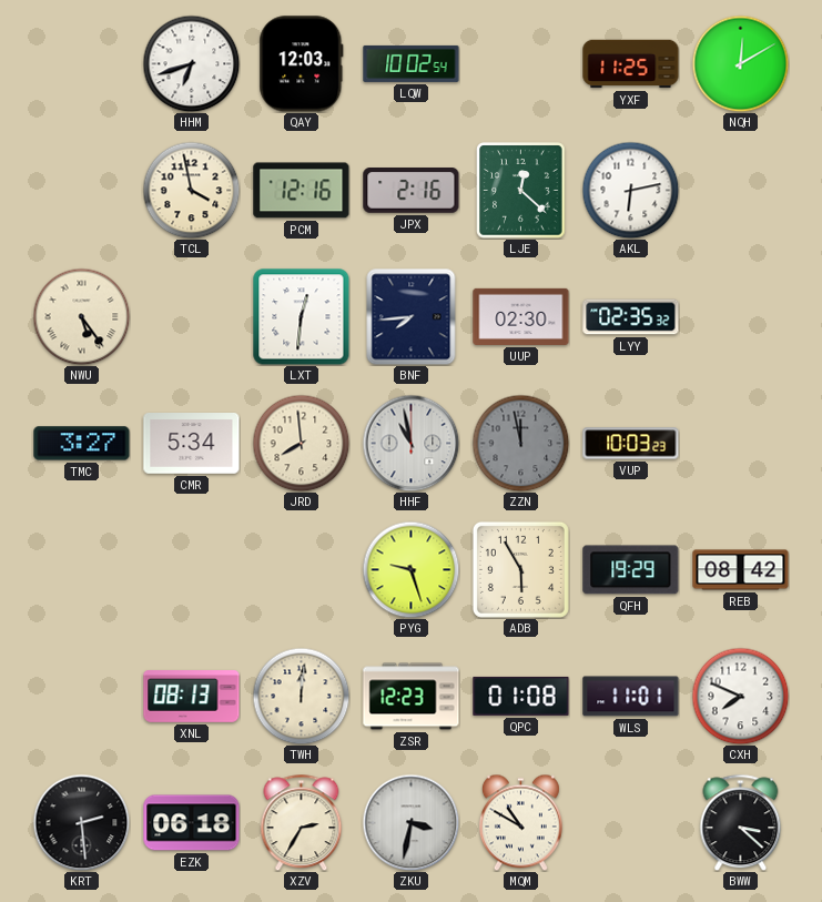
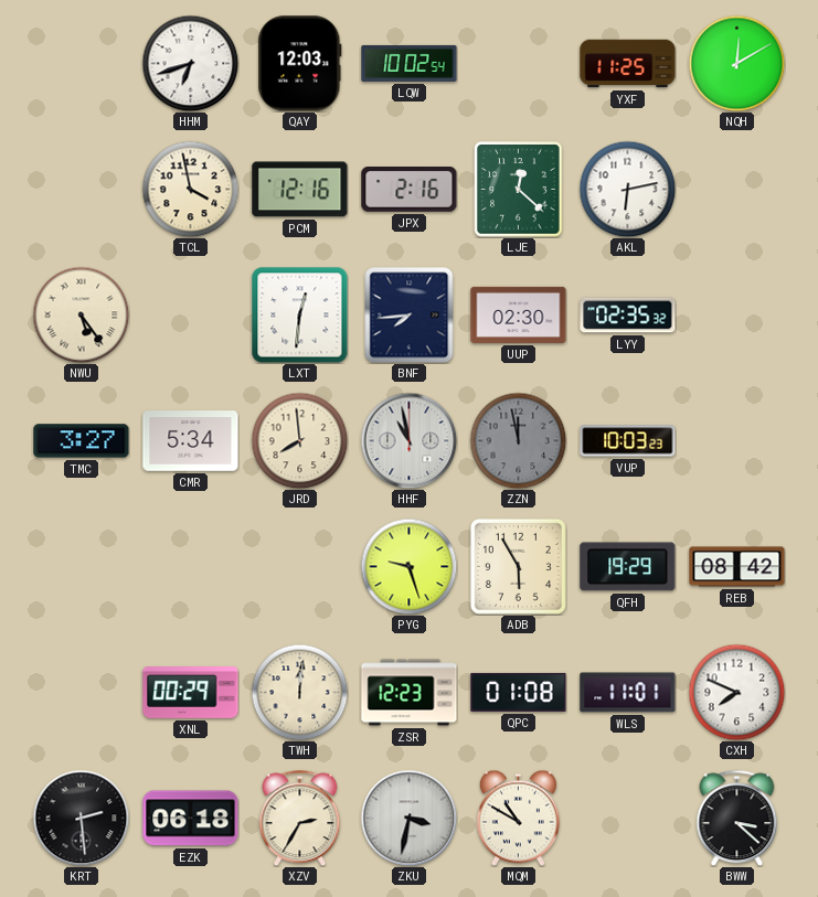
XNL: 08:13 -> 00:29
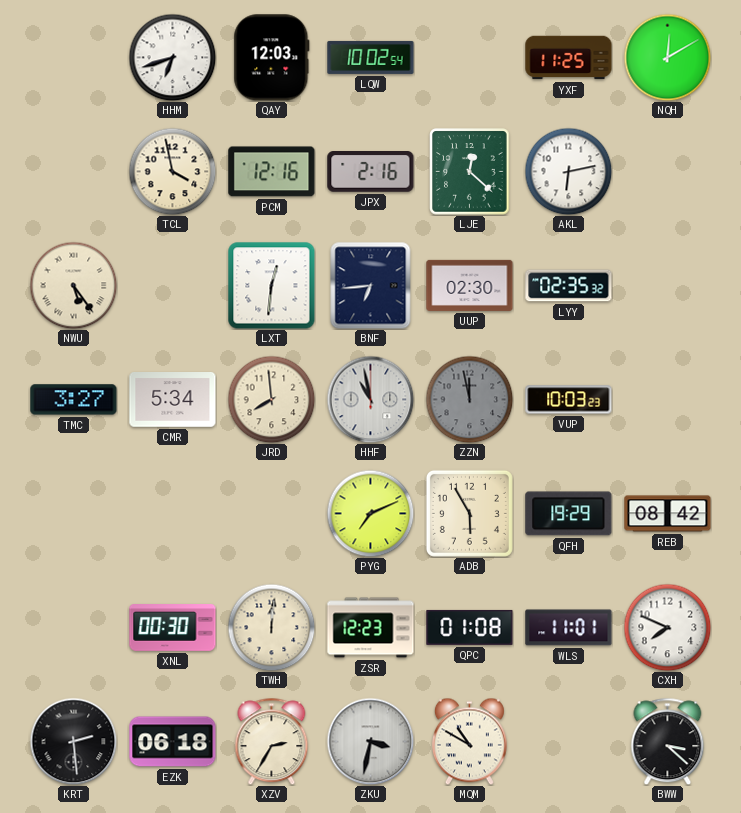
BNF: 7:44 -> 6:44
PYG: 9:27 -> 7:11
XNL: 00:29 -> 00:30
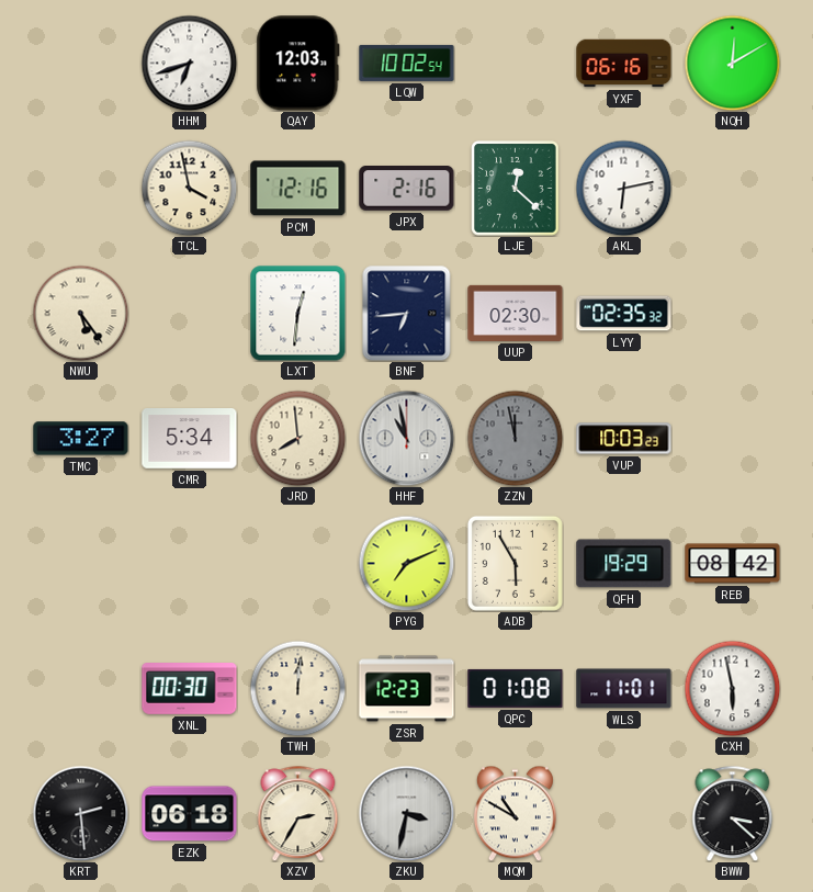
YXF: 11:25 -> 06:16
CXH: 7:49 -> 5:58
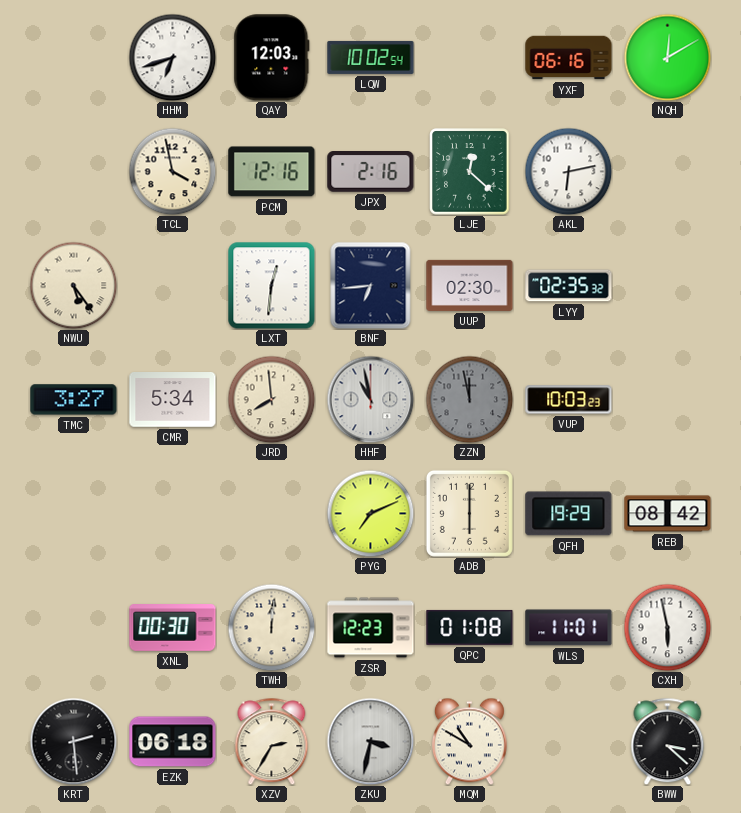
ADB: 5:55 -> 6:00
